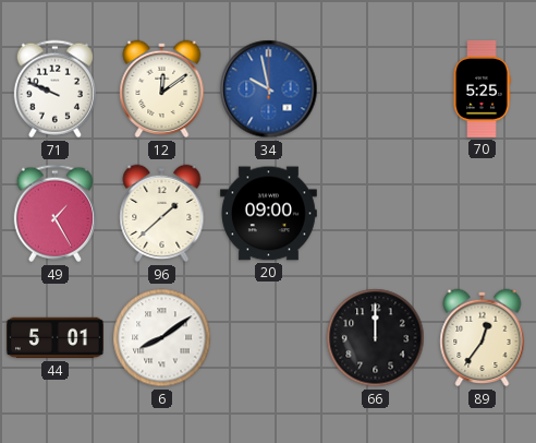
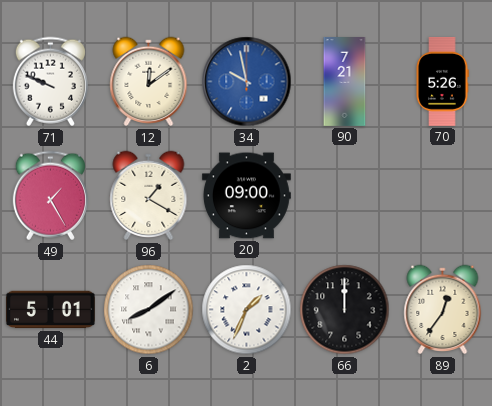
90: none -> 7:21
70: 5:25 -> 5:26
96: 1:38 -> 1:20
2: none -> 1:34
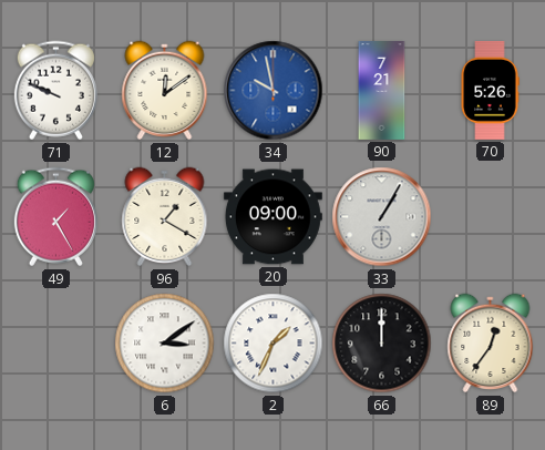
33: none -> 1:05
44: 5:01 -> none
6: 8:09 -> 3:09
